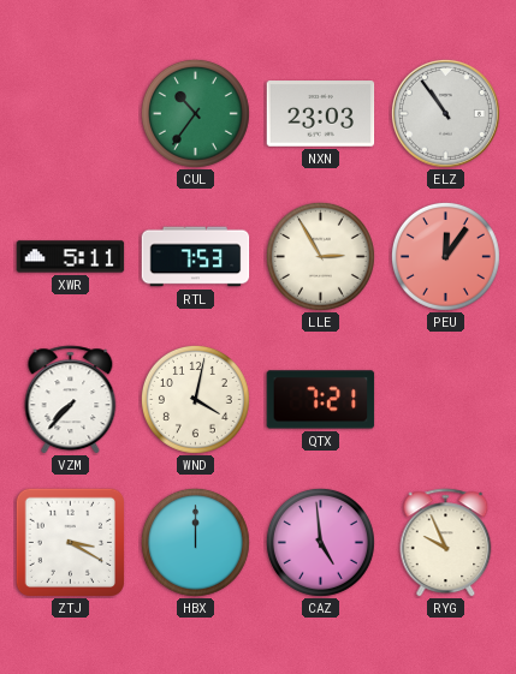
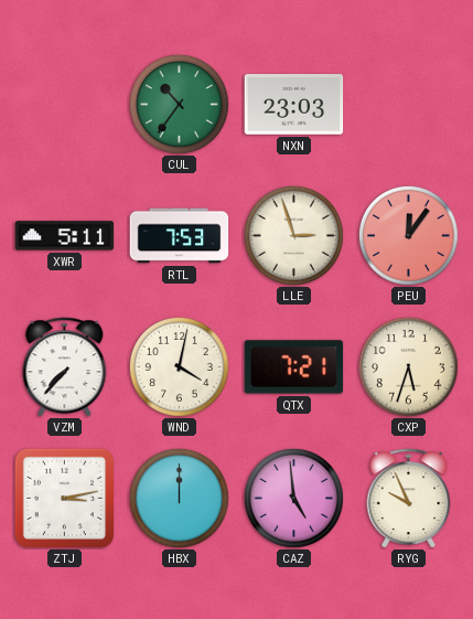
ELZ: 10:54 -> none
LLE: 2:55 -> 2:57
CXP: none -> 5:33
ZTJ: 3:20 -> 3:13
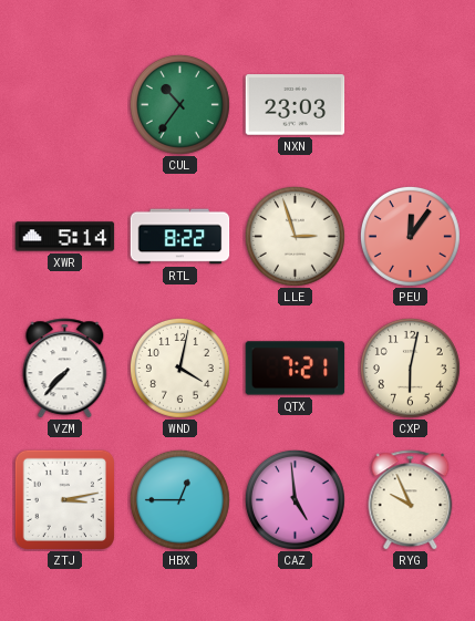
XWR: 5:11 -> 5:14
RTL: 7:53 -> 8:22
CXP: 5:33 -> 6:02
HBX: 12:00 -> 12:45
